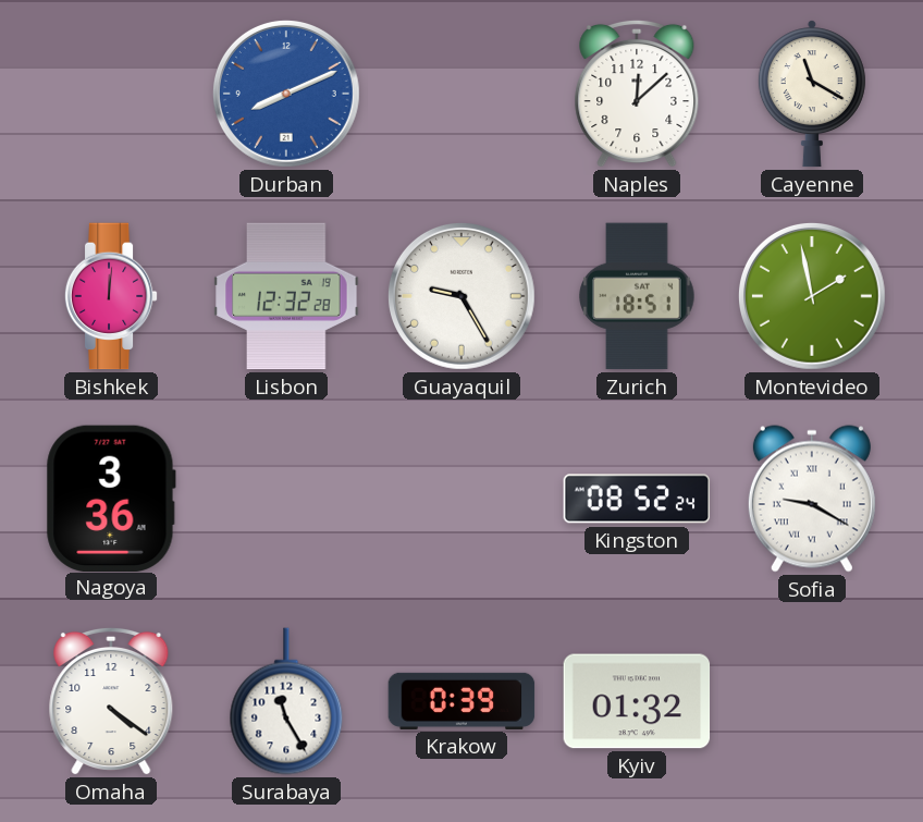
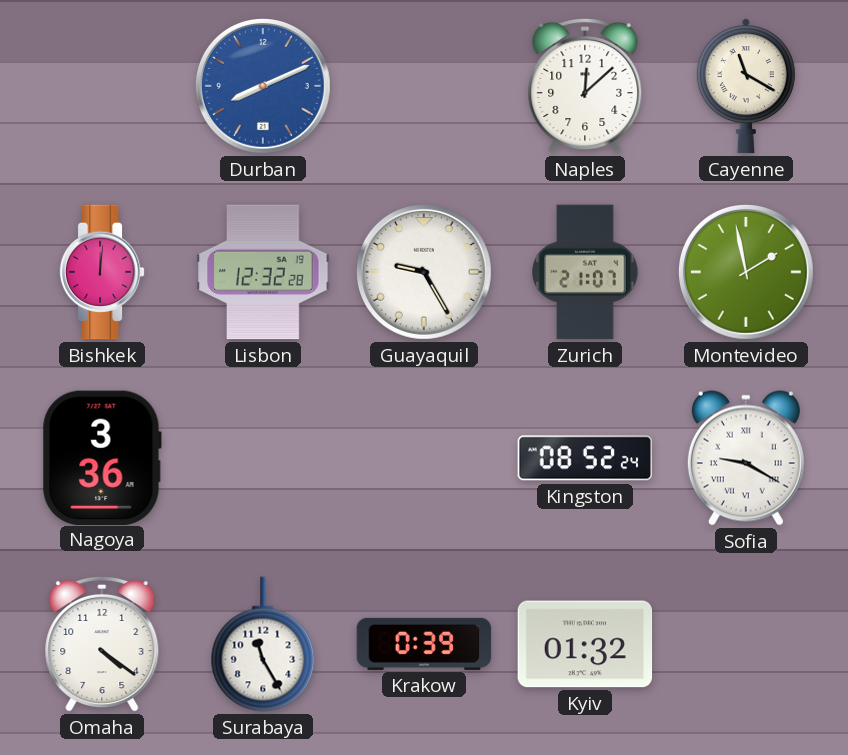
Zurich: 18:51 -> 21:07
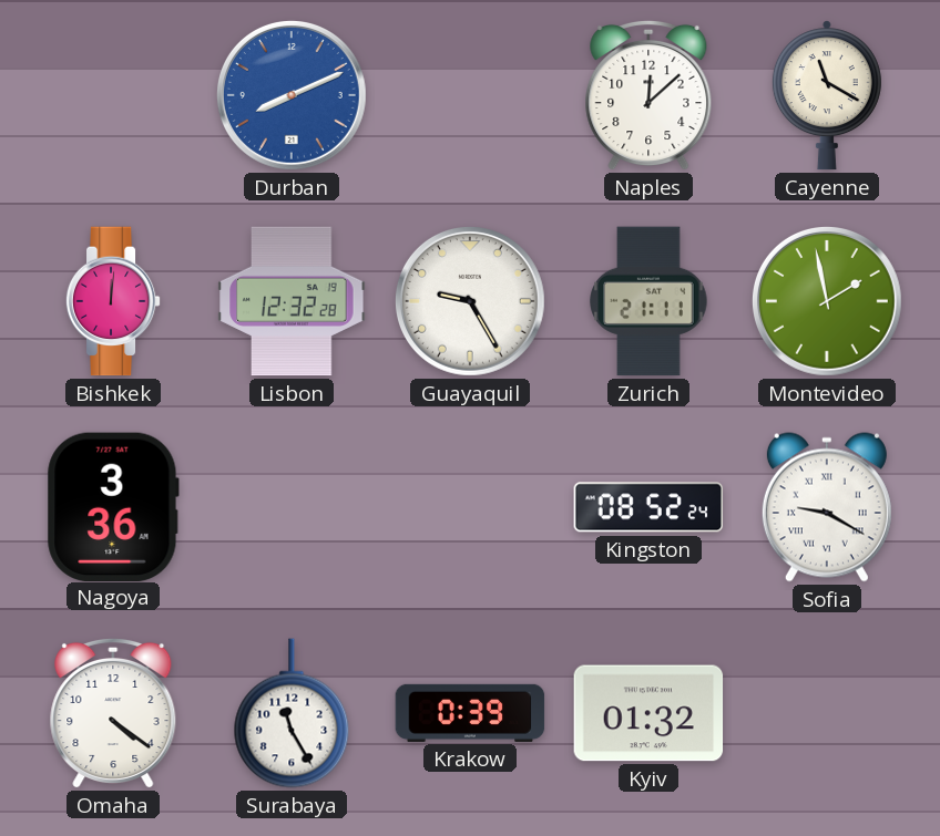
Zurich: 21:07 -> 21:11
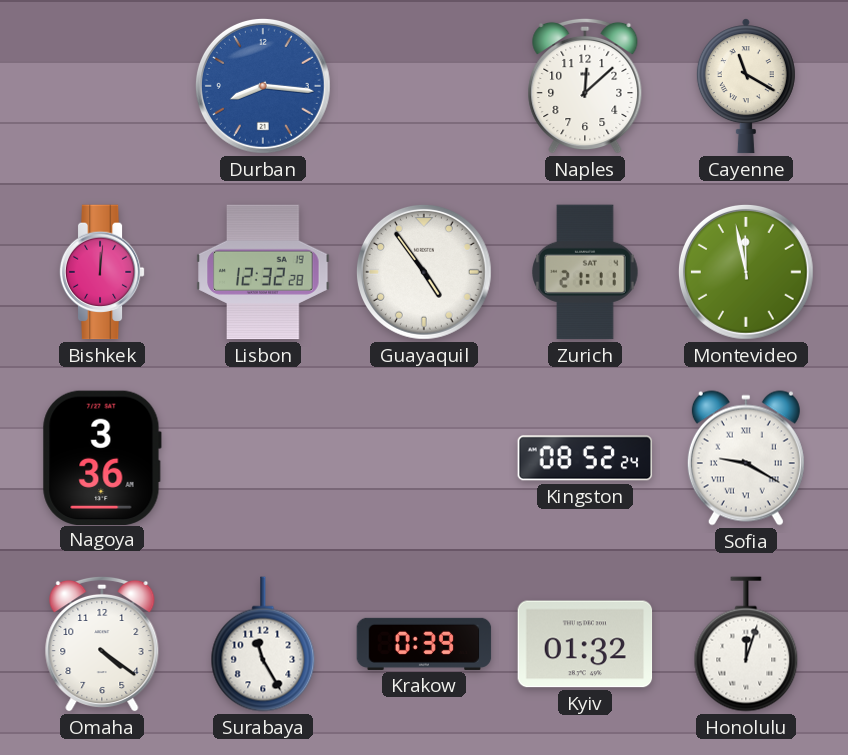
Durban: 8:11 -> 8:16
Guayaquil: 9:25 -> 4:54
Montevideo: 1:58 -> 11:58
Honolulu: none -> 12:03
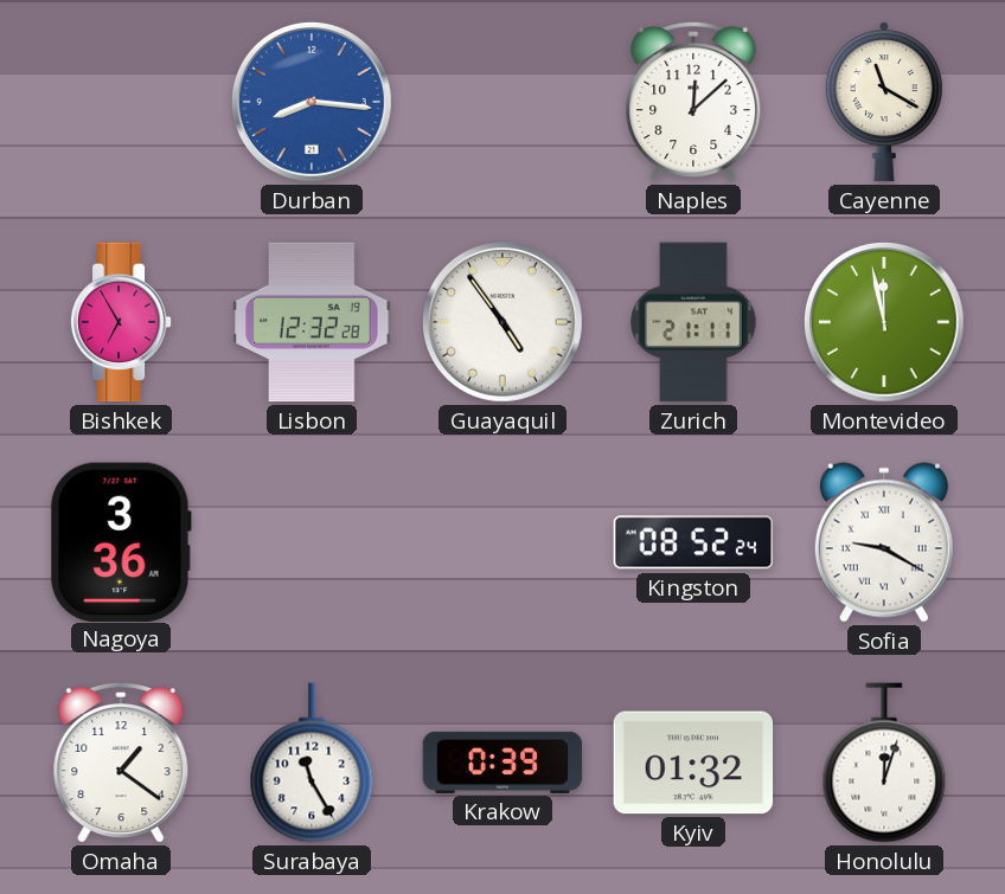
Bishkek: 12:01 -> 6:55
Omaha: 4:21 -> 1:21
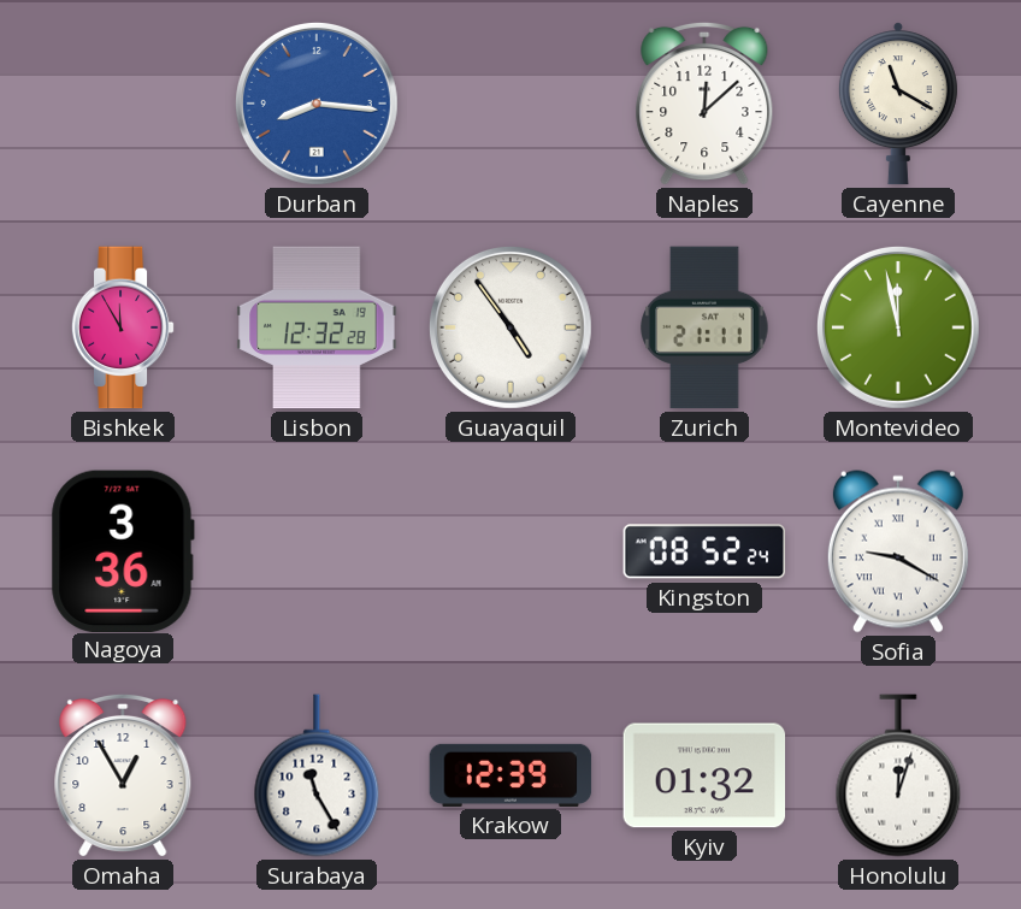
Bishkek: 6:55 -> 11:55
Omaha: 1:21 -> 12:55
Krakow: 0:39 -> 12:39
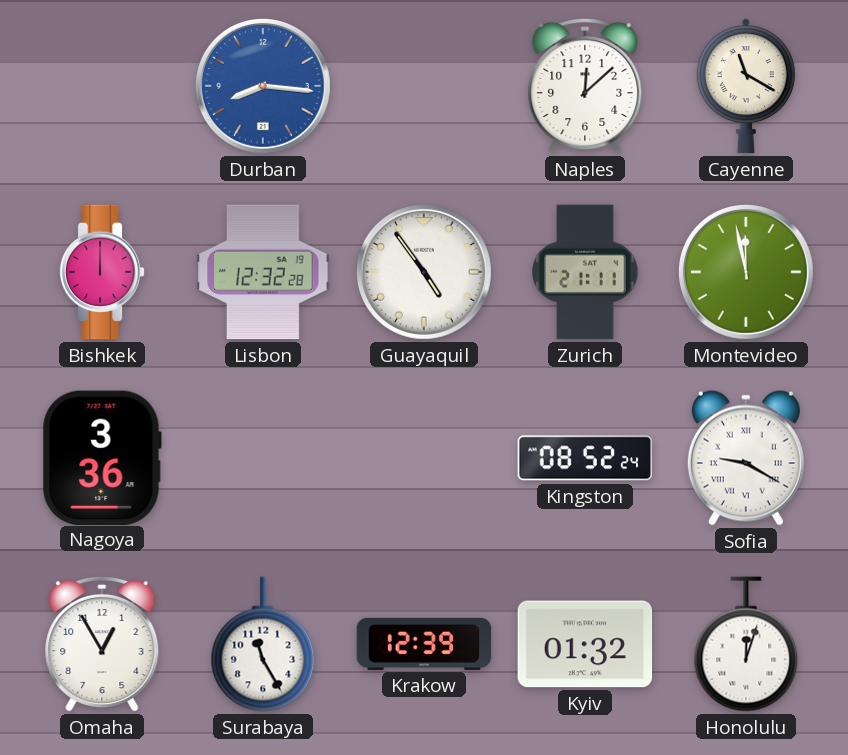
Bishkek: 11:55 -> 12:00
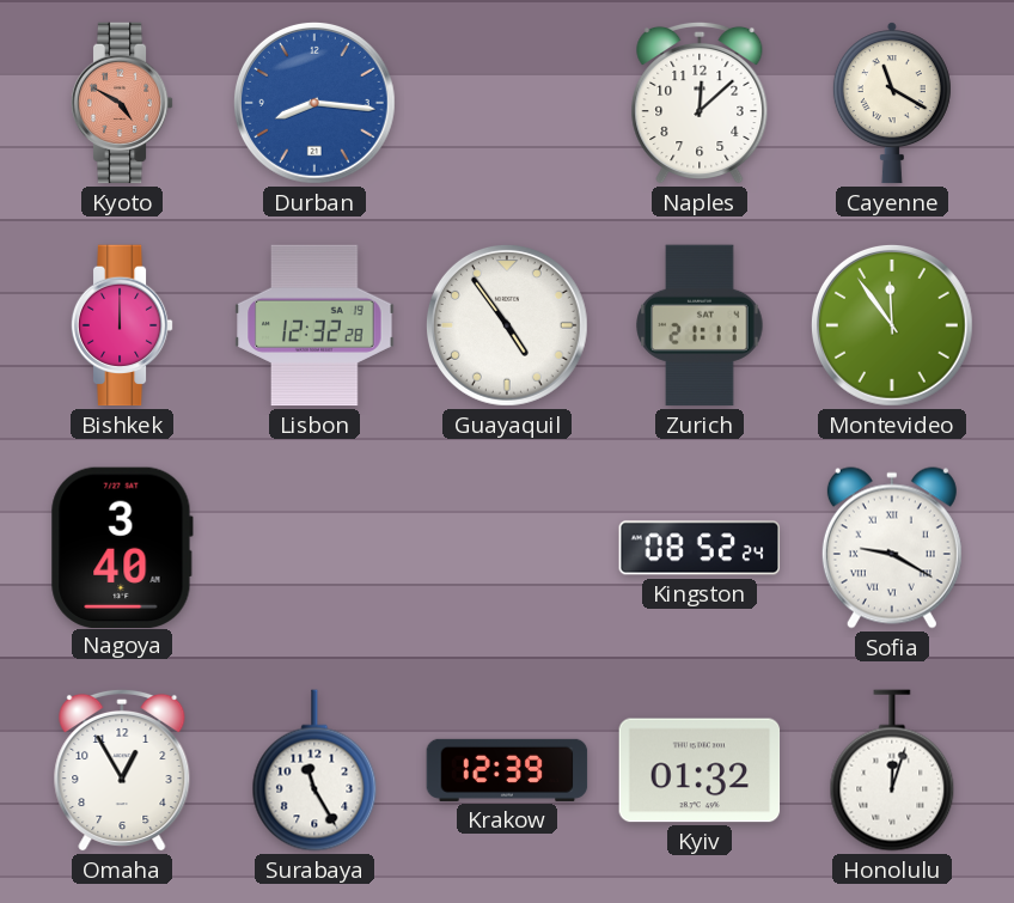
Kyoto: none -> 4:50
Montevideo: 11:58 -> 11:54
Nagoya: 3:36 -> 3:40
